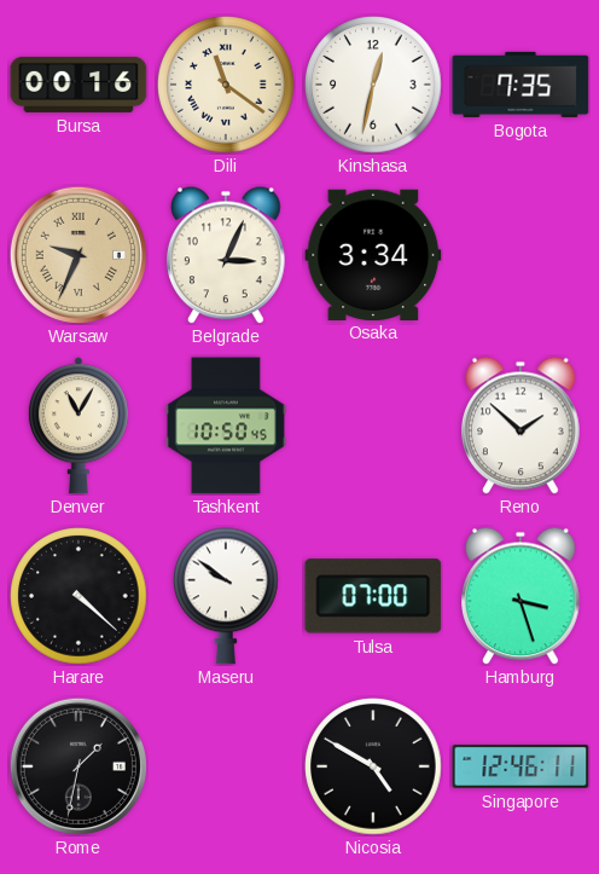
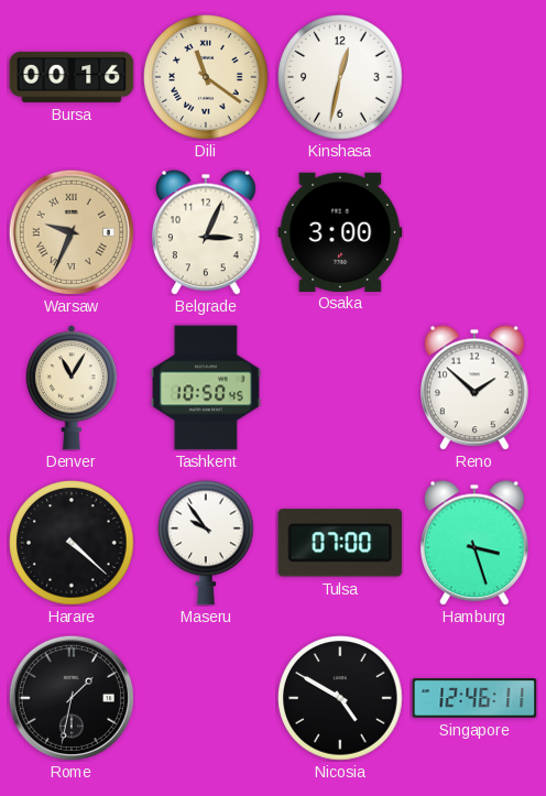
Bogota: 7:35 -> none
Osaka: 3:34 -> 3:00
Maseru: 9:51 -> 9:54
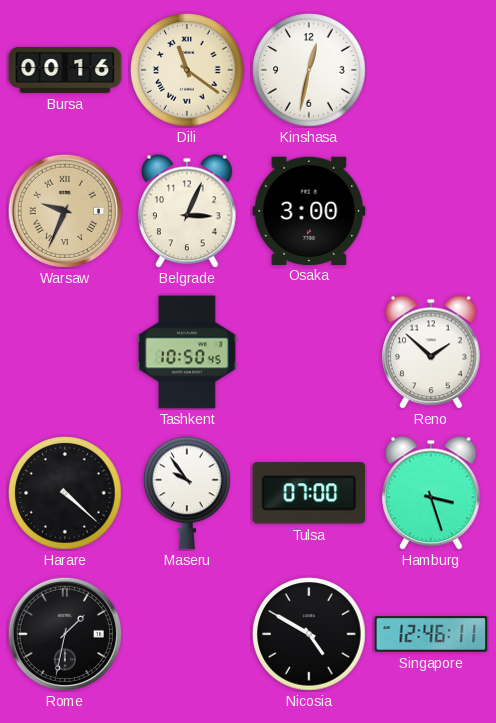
Denver: 11:05 -> none
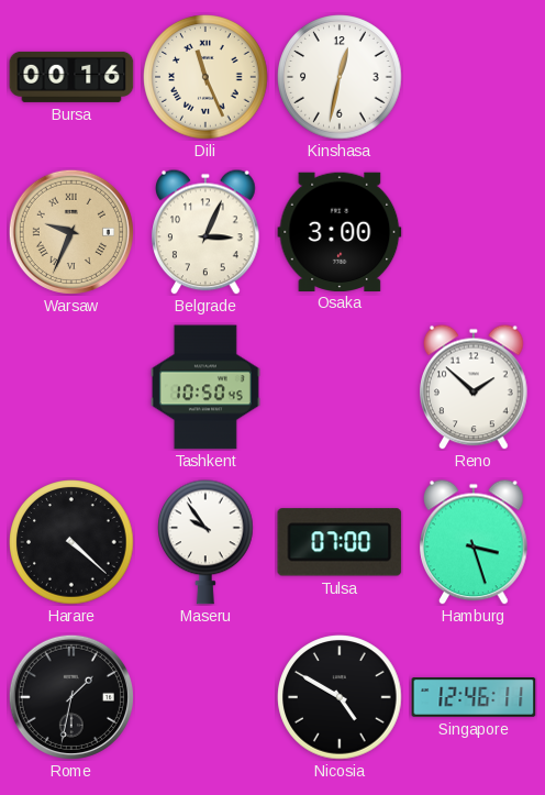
Dili: 11:21 -> 11:26
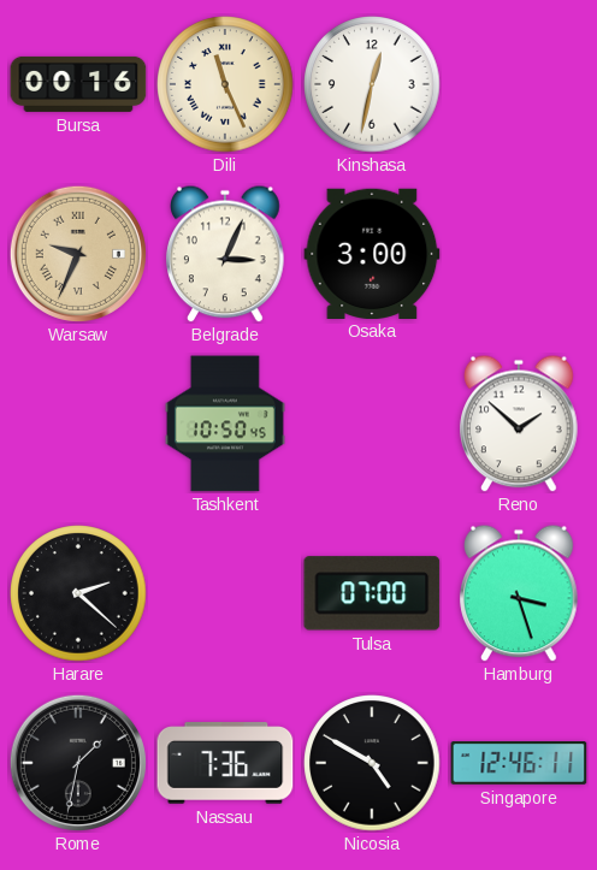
Harare: 4:22 -> 2:22
Maseru: 9:54 -> none
Nassau: none -> 7:36
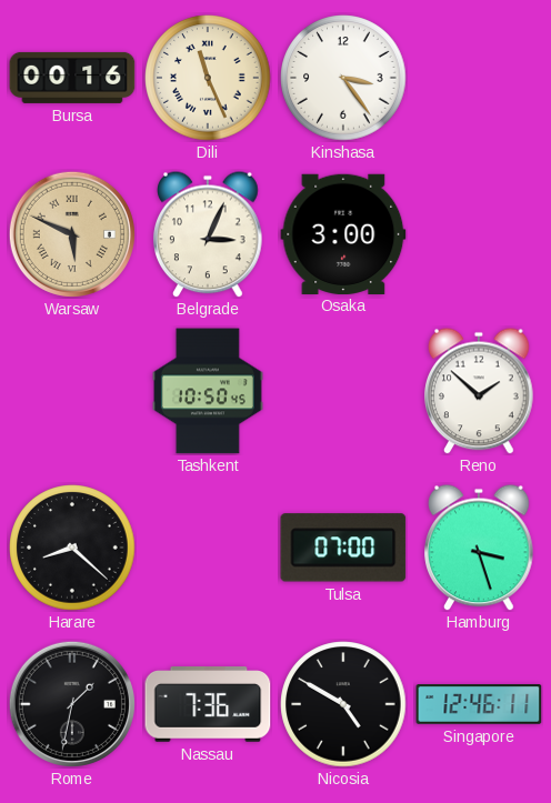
Kinshasa: 12:32 -> 3:24
Warsaw: 9:34 -> 5:49
Harare: 2:22 -> 8:22
